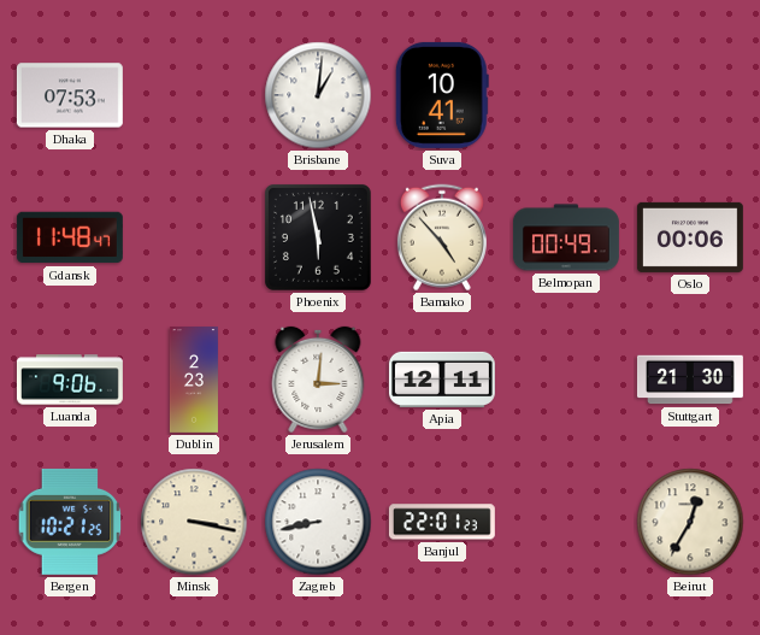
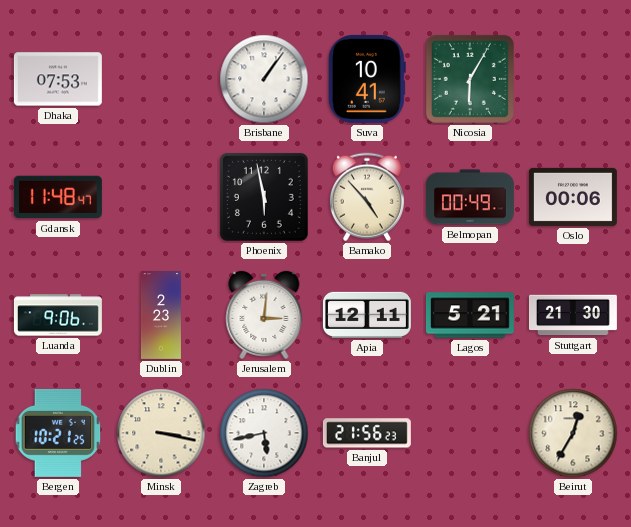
Brisbane: 1:01 -> 1:06
Nicosia: none -> 6:05
Lagos: none -> 5:21
Zagreb: 8:43 -> 5:43
Banjul: 22:01 -> 21:56
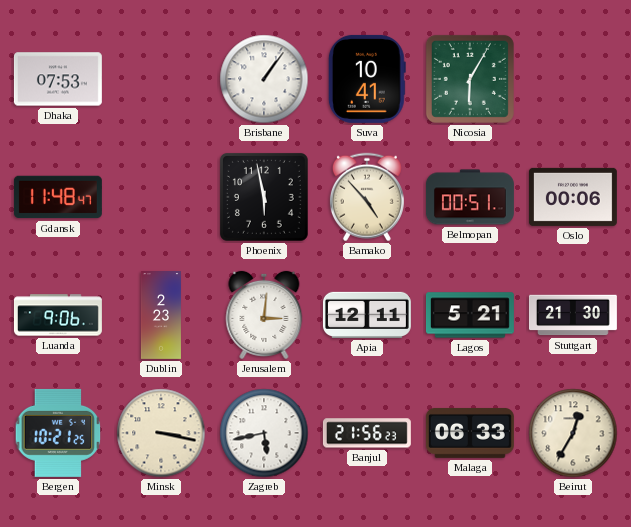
Belmopan: 00:49 -> 00:51
Malaga: none -> 06:33
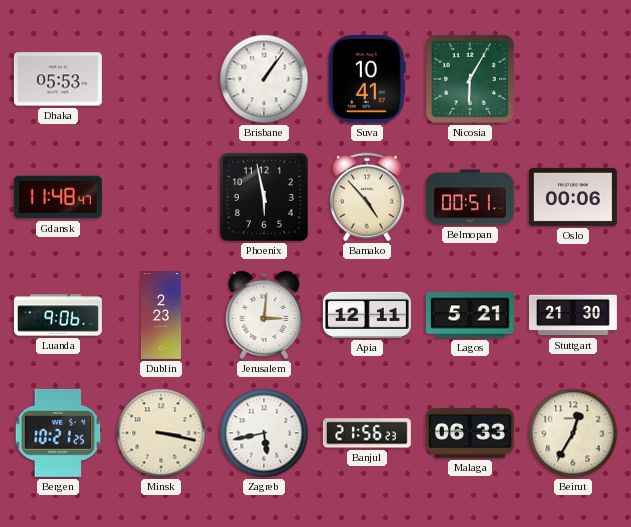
Dhaka: 07:53 -> 05:53
